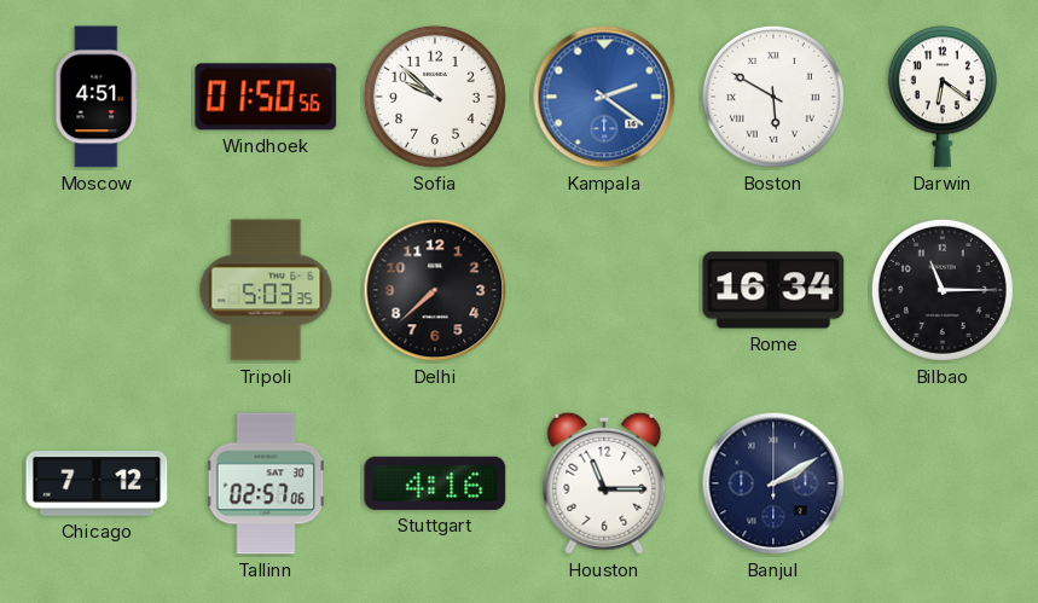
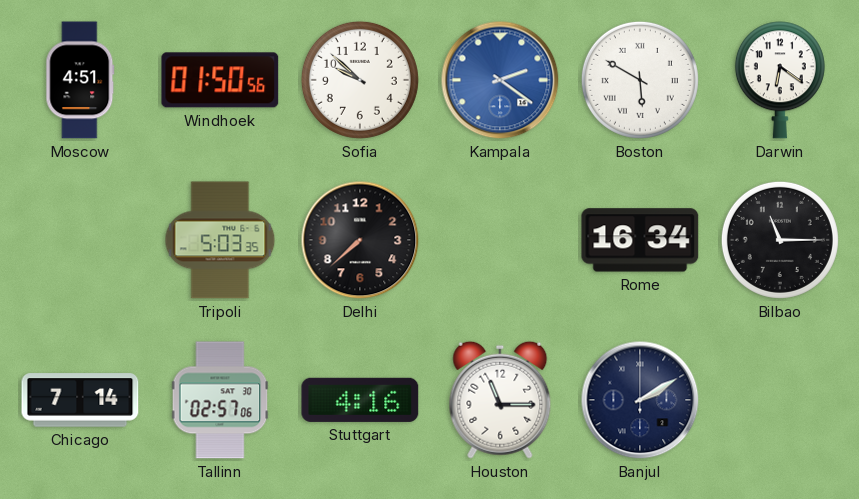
Chicago: 7:12 -> 7:14
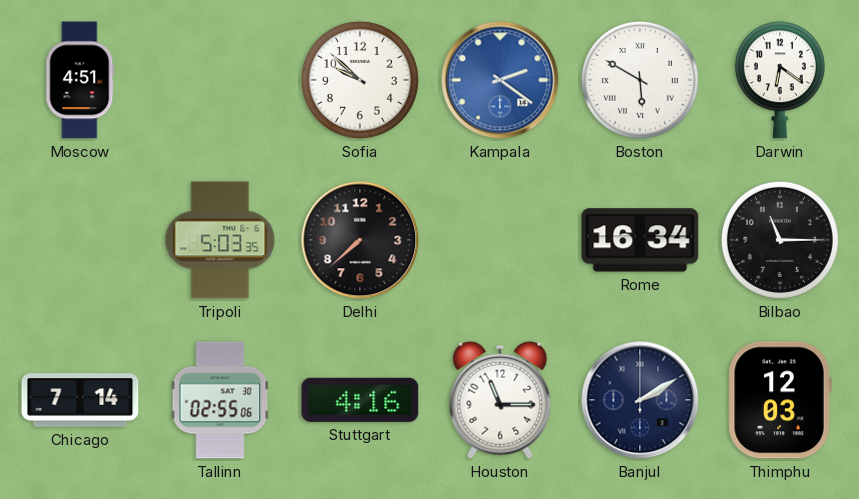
Windhoek: 01:50 -> none
Tallinn: 02:57 -> 02:55
Thimphu: none -> 12:03
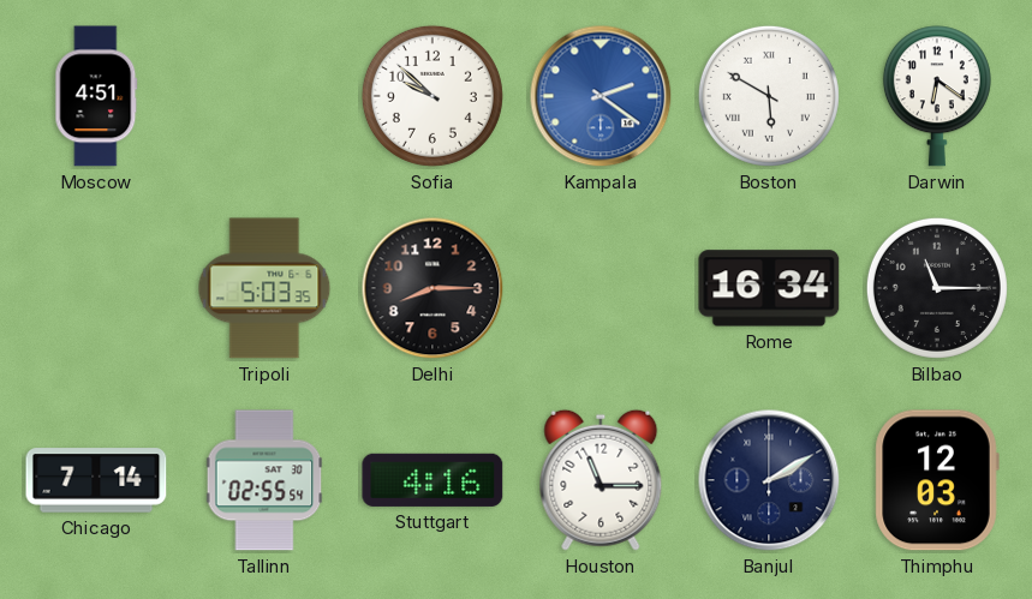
Delhi: 7:38 -> 8:15
Tallinn: 02:55:06 -> 02:55:54
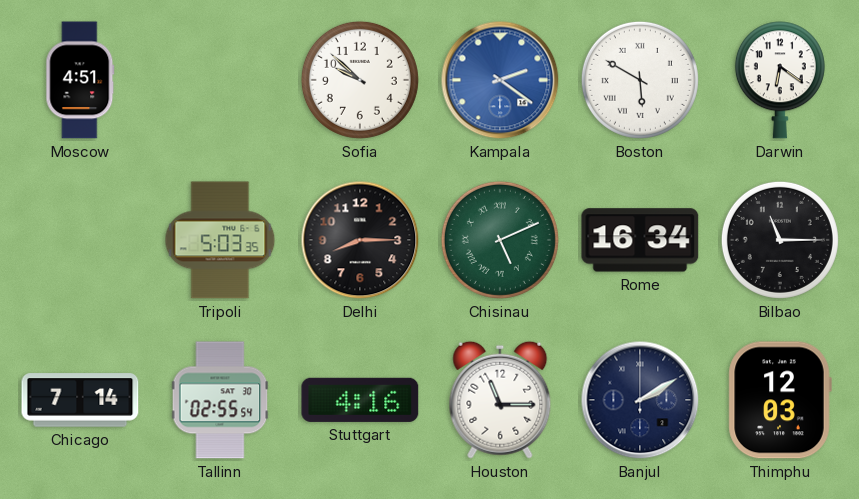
Chisinau: none -> 5:11
